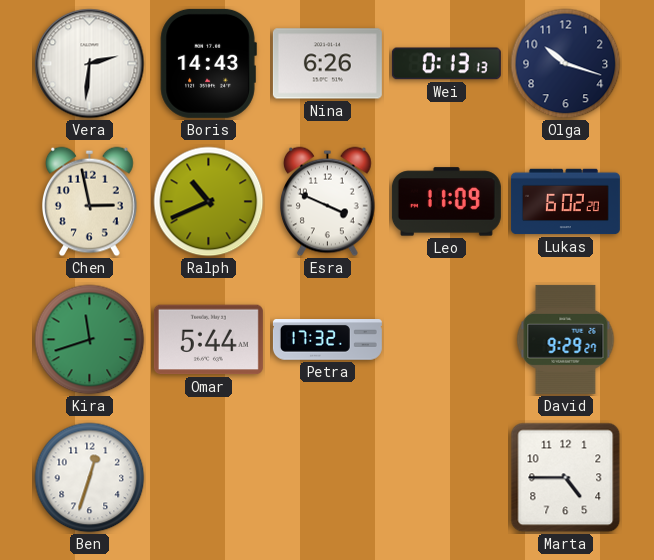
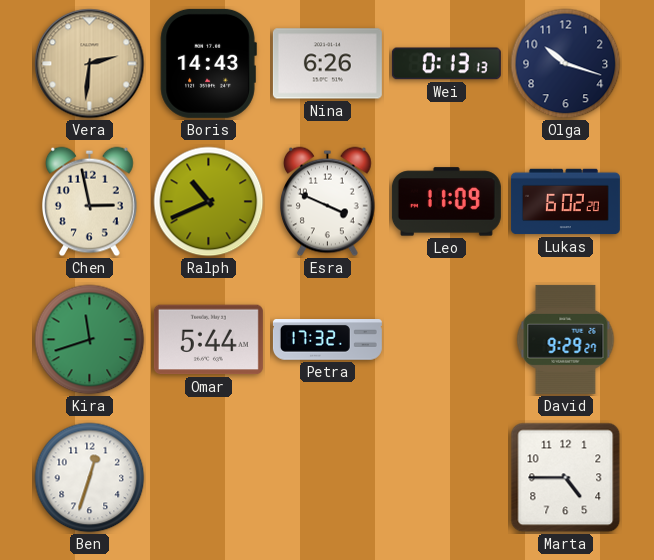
Vera dial: white -> champagne
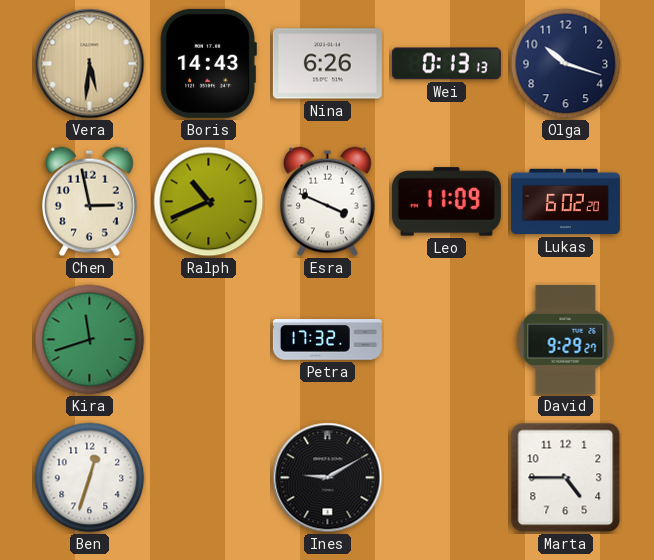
Vera: 2:31 -> 5:31
Omar: 5:44 -> none
Ines: none -> 9:10
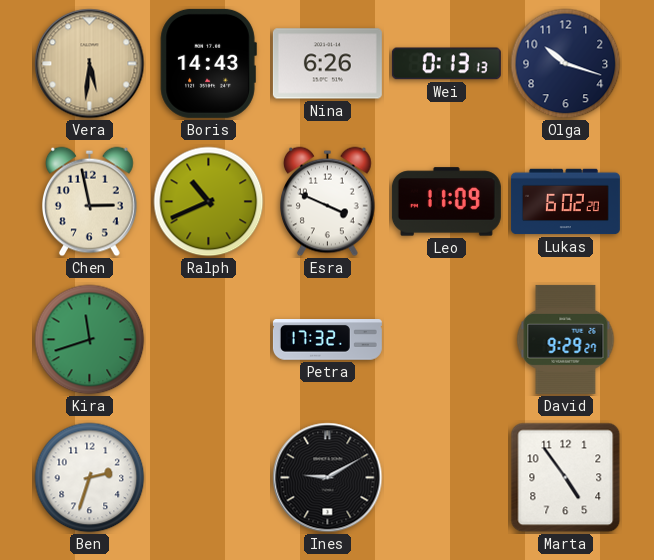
Ben: 12:33 -> 2:33
Marta: 4:45 -> 4:54
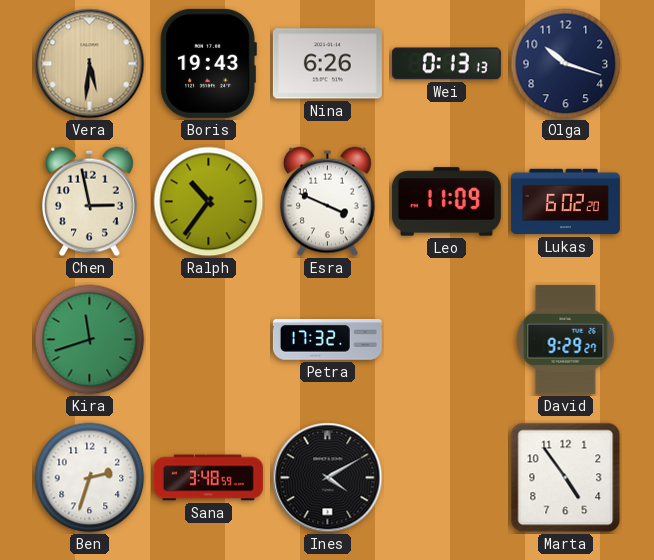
Boris: 14:43 -> 19:43
Ralph: 10:41 -> 10:36
Sana: none -> 3:48
Ines: 9:10 -> 4:10
